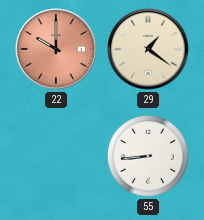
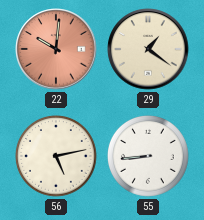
22: 10:00 -> 10:01
56: none -> 5:13
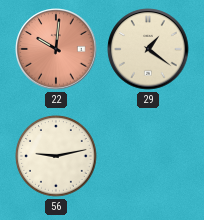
56: 5:13 -> 9:13
55: 8:44 -> none
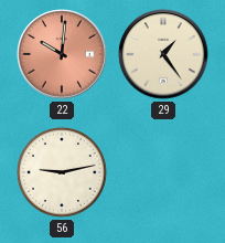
29: 1:21 -> 1:24
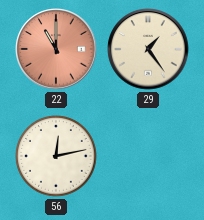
22: 10:01 -> 11:00
56: 9:13 -> 12:13
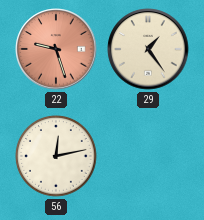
22: 11:00 -> 9:27
